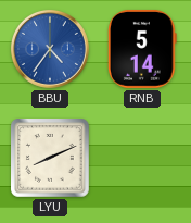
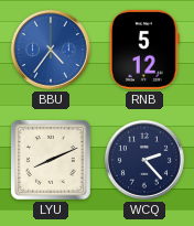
RNB: 5:14 -> 5:12
WCQ: none -> 2:23
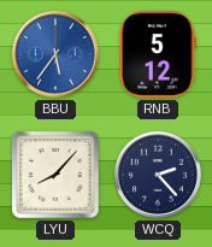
BBU: 4:36 -> 5:36
LYU: 8:11 -> 8:07
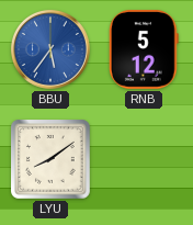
LYU: 8:07 -> 8:09
WCQ: 2:23 -> none
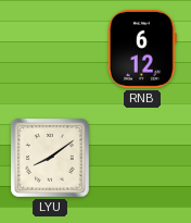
BBU: 5:36 -> none
RNB: 5:12 -> 6:12
